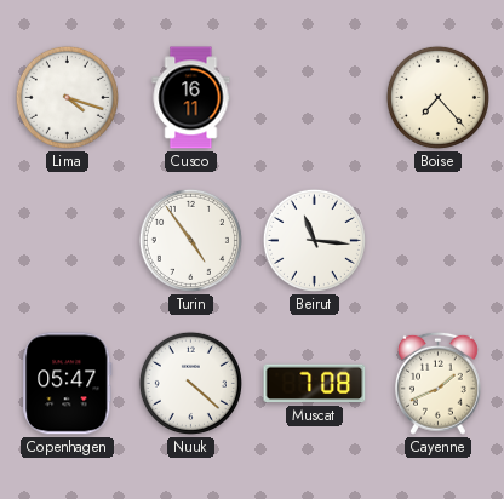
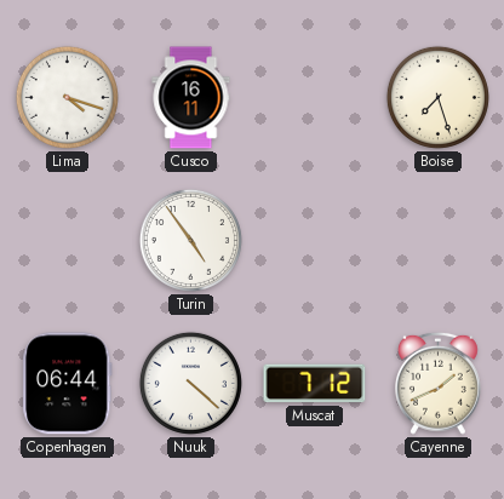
Boise: 7:23 -> 7:27
Beirut: 11:16 -> none
Copenhagen: 05:47 -> 06:44
Muscat: 7:08 -> 7:12
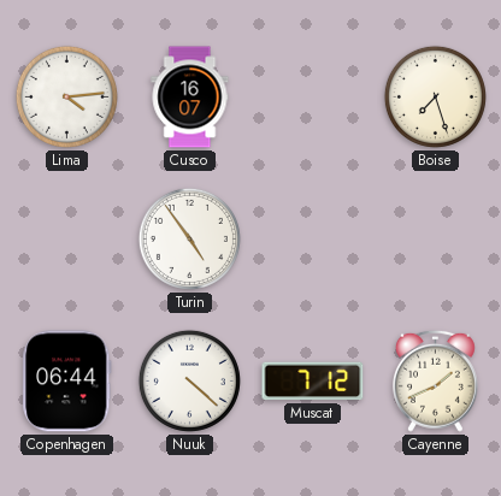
Lima: 4:18 -> 4:14
Cusco: 16:11 -> 16:07
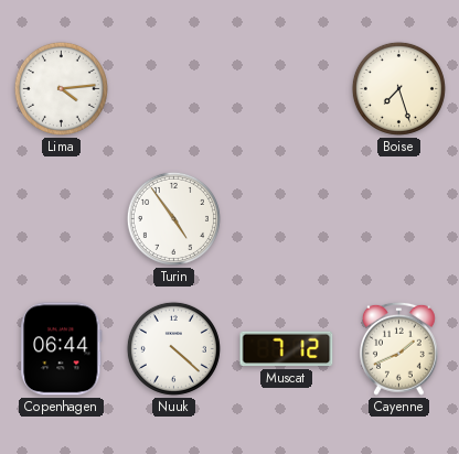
Cusco: 16:07 -> none
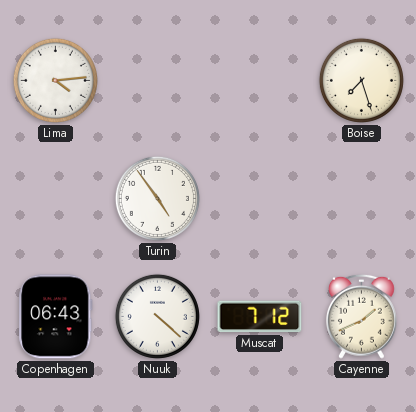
Copenhagen: 06:44 -> 06:43
